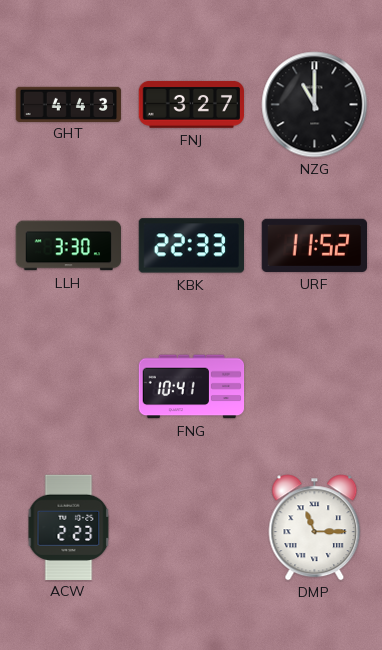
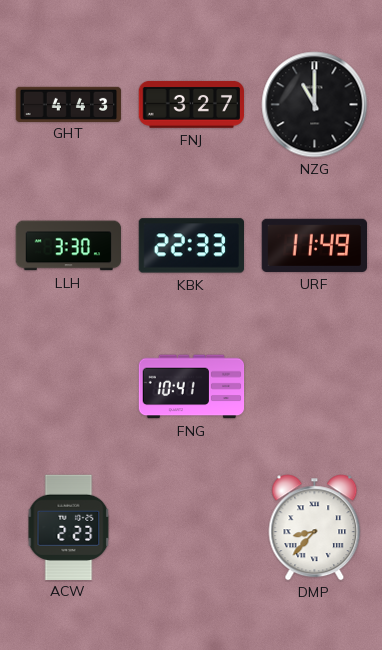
URF: 11:52 -> 11:49
DMP: 11:15 -> 8:37
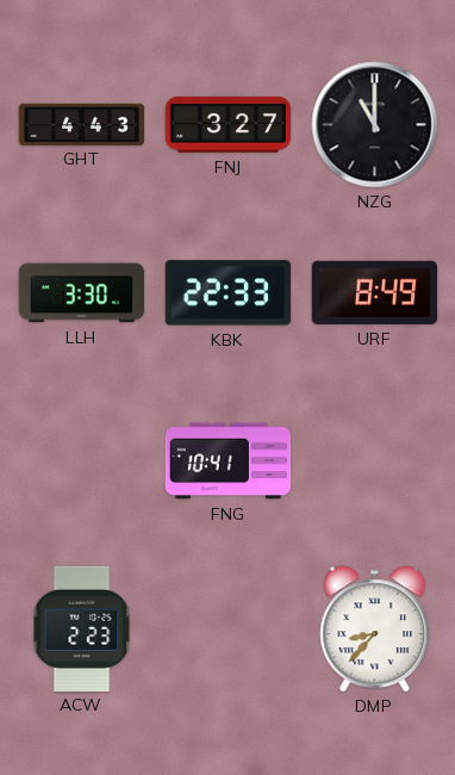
URF: 11:49 -> 8:49
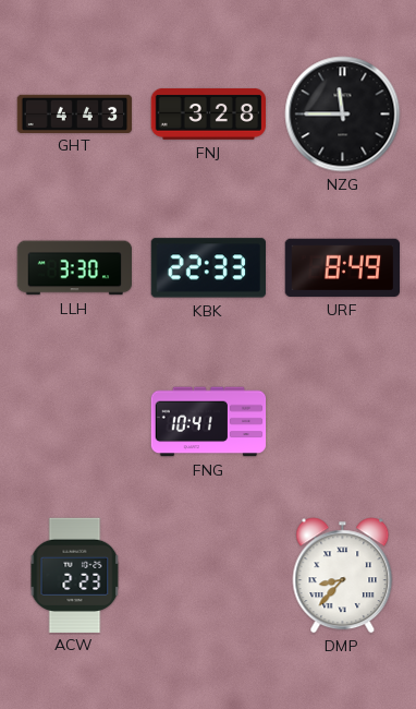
FNJ: 3:27 -> 3:28
NZG: 11:00 -> 11:45
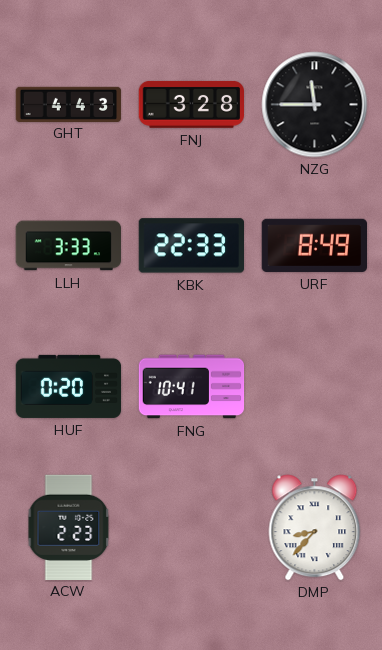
LLH: 3:30 -> 3:33
HUF: none -> 0:20
